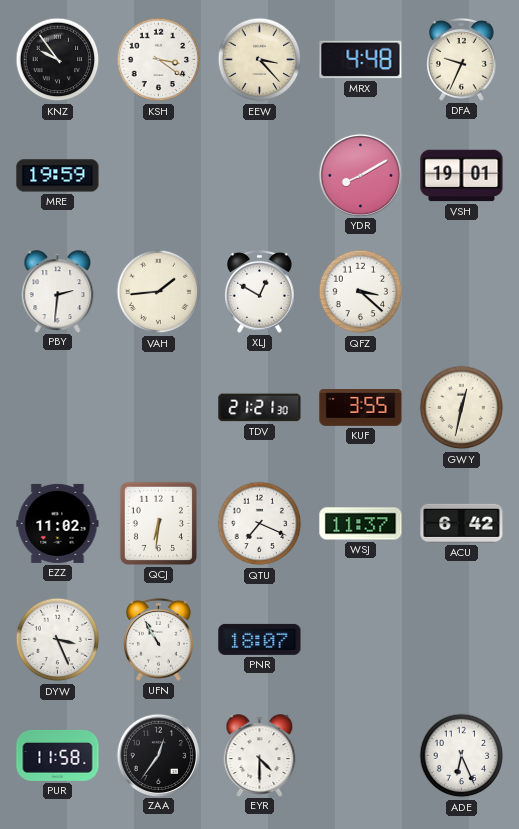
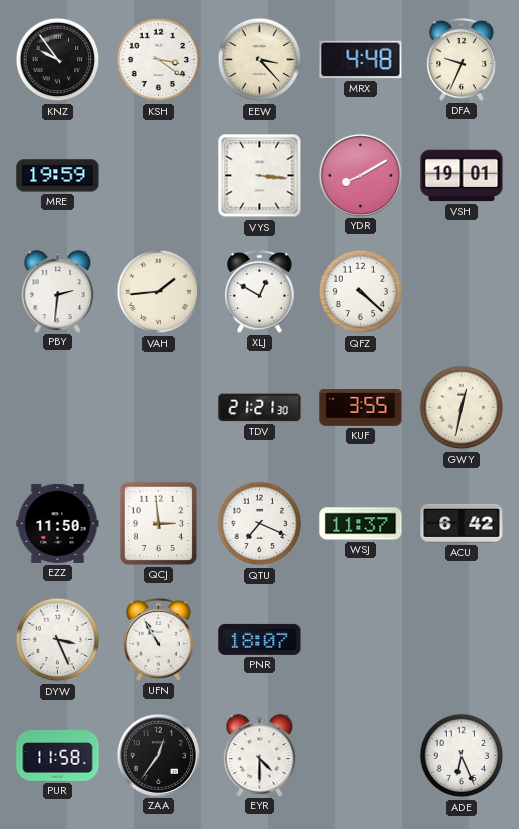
VYS: none -> 3:16
QFZ: 3:22 -> 4:22
EZZ: 11:02 -> 11:50
QCJ: 6:31 -> 2:59
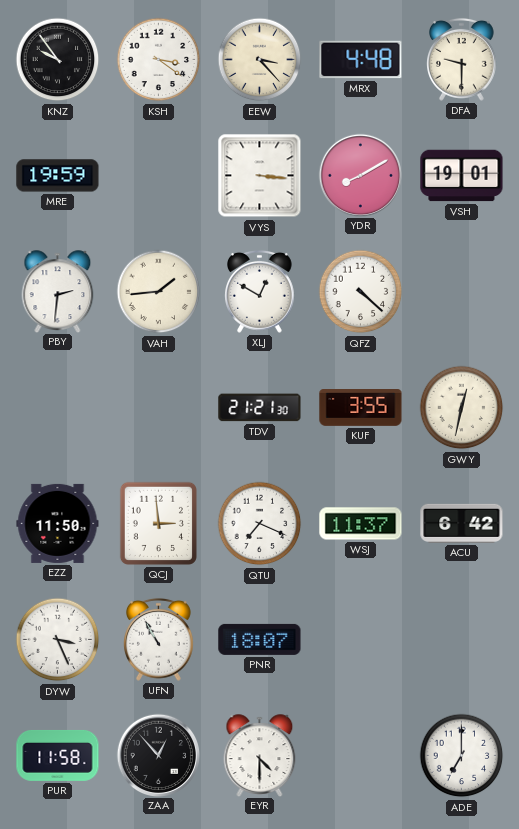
DFA: 9:34 -> 9:30
ZAA: 12:36 -> 12:53
ADE: 6:26 -> 7:00
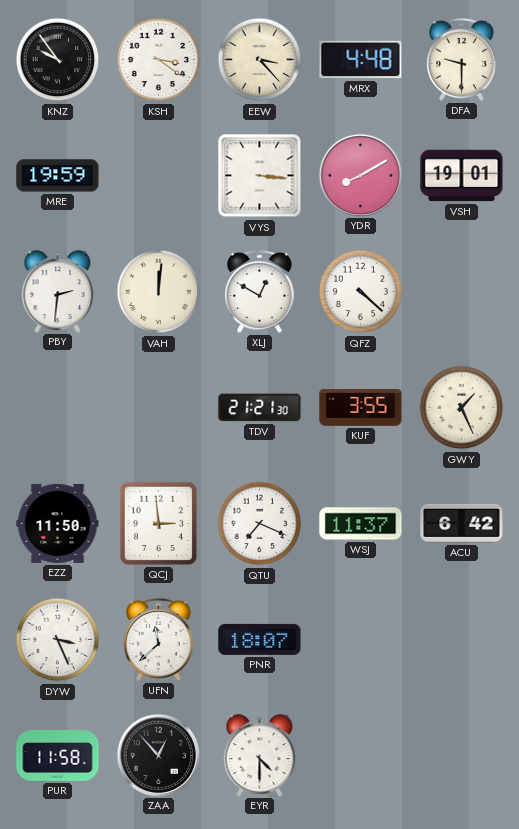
VAH: 1:44 -> 12:01
GWY: 12:32 -> 1:26
UFN: 10:55 -> 11:38
ADE: 7:00 -> none
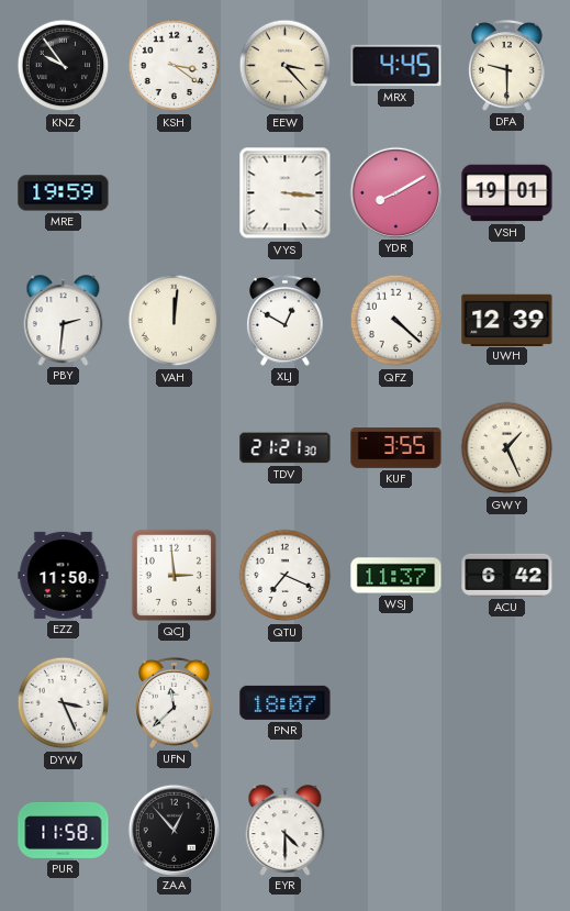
MRX: 4:48 -> 4:45
UWH: none -> 12:39
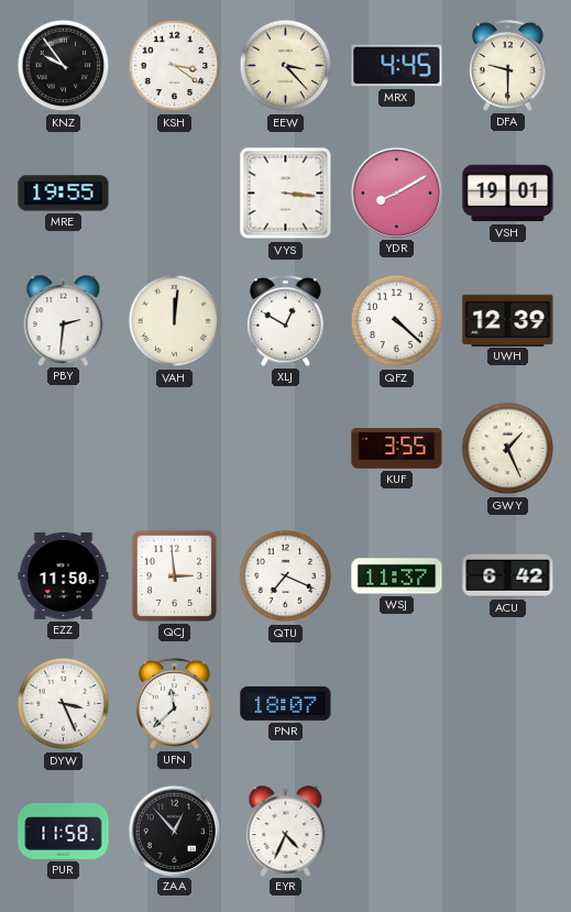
MRE: 19:59 -> 19:55
TDV: 21:21 -> none
EYR: 4:30 -> 4:34
